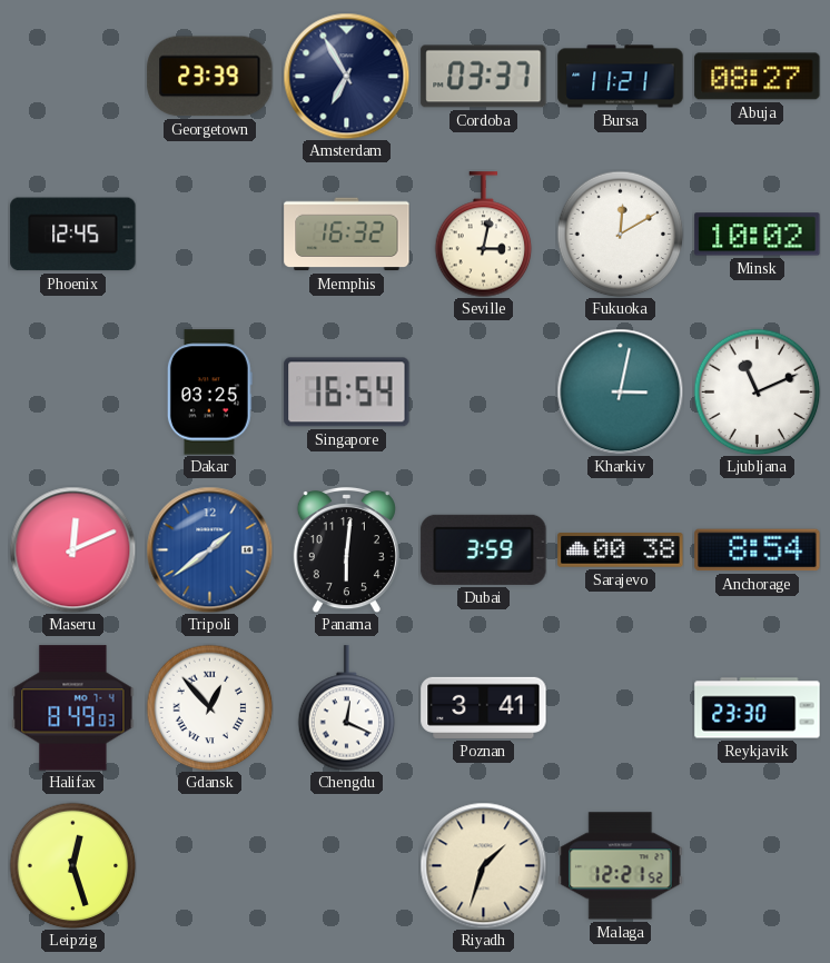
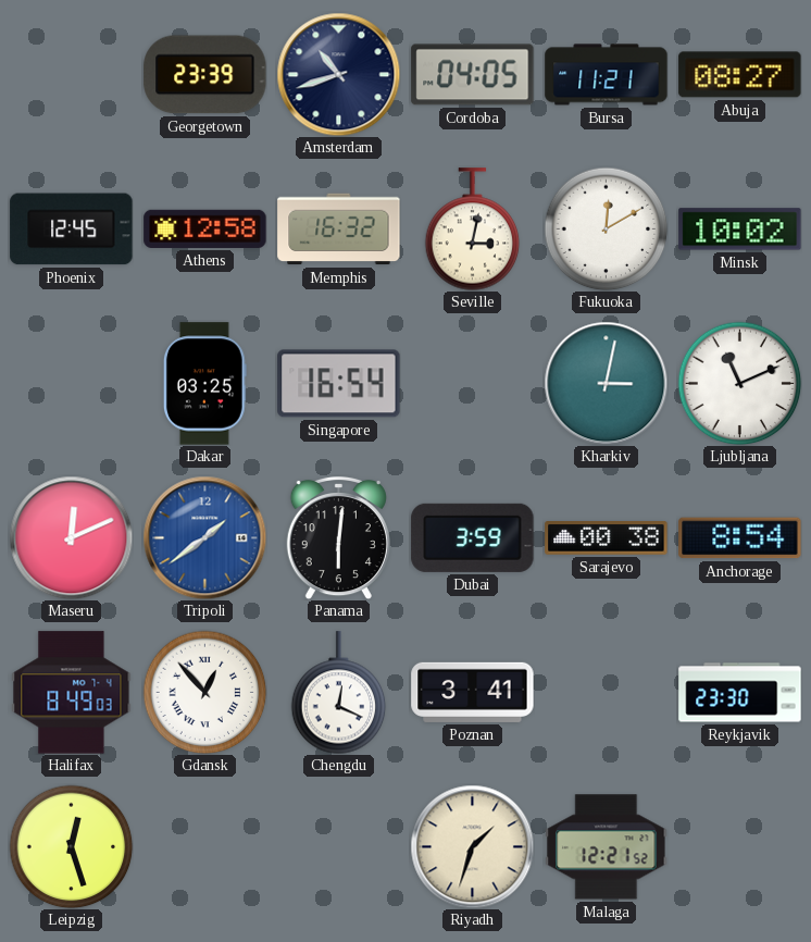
Amsterdam: 6:55 -> 10:42
Cordoba: 03:37 -> 04:05
Athens: none -> 12:58
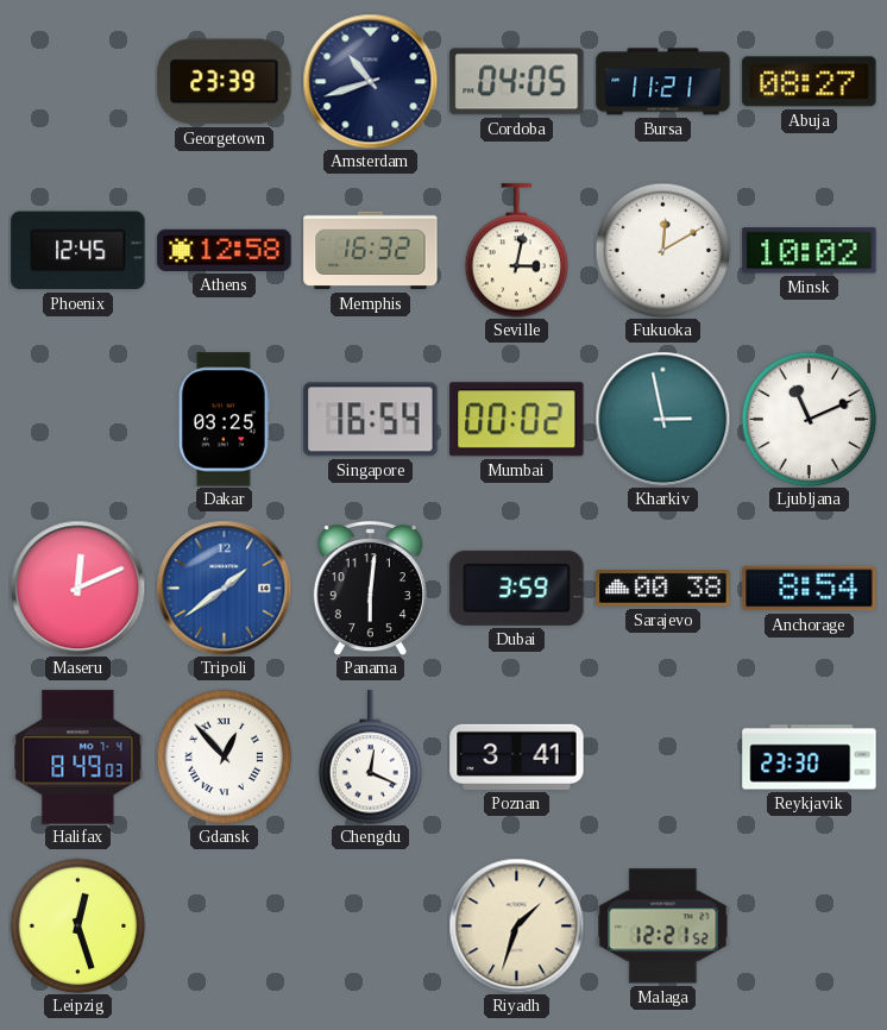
Mumbai: none -> 00:02
Kharkiv: 3:02 -> 2:58
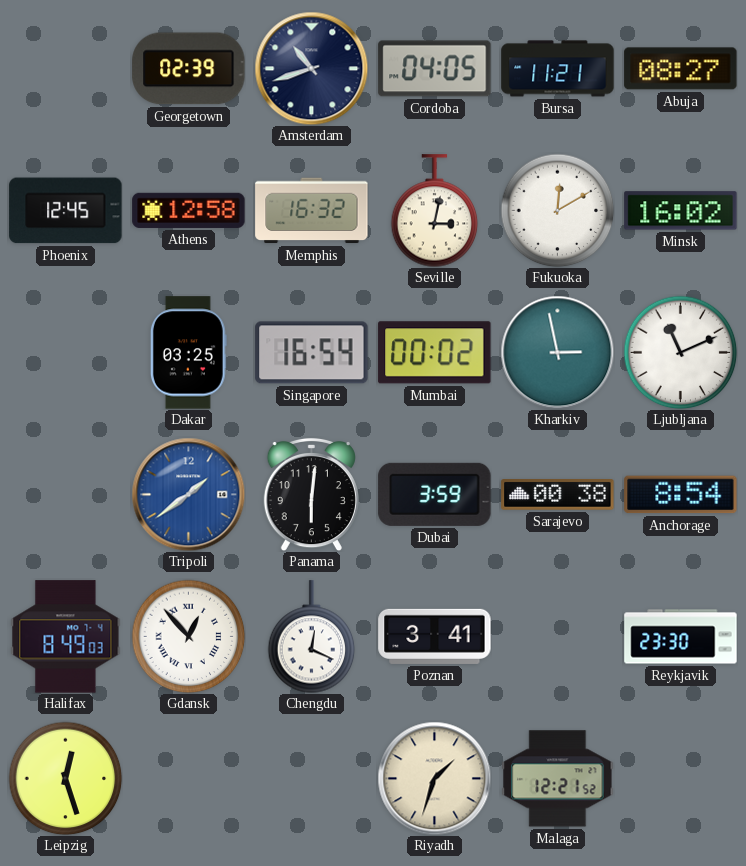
Georgetown: 23:39 -> 02:39
Minsk: 10:02 -> 16:02
Maseru: 12:11 -> none
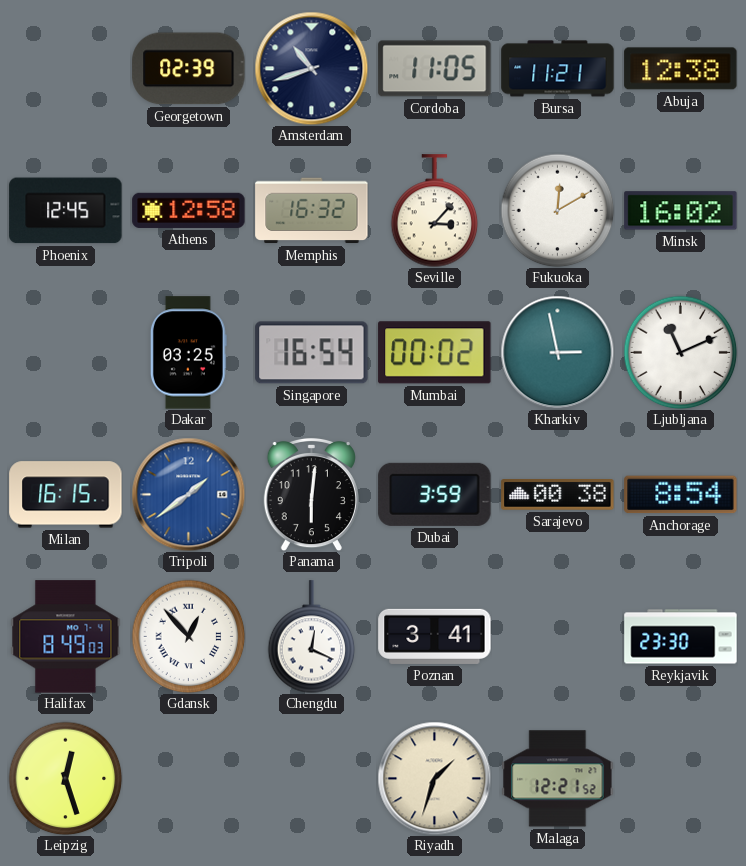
Cordoba: 04:05 -> 11:05
Abuja: 08:27 -> 12:38
Seville: 3:02 -> 3:07
Milan: none -> 16:15
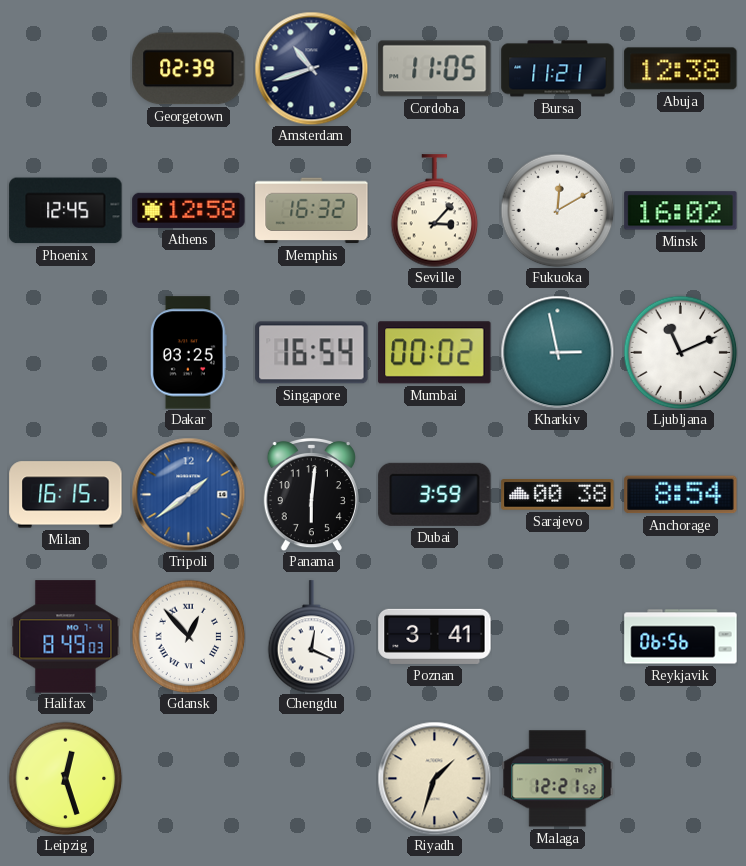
Reykjavik: 23:30 -> 06:56
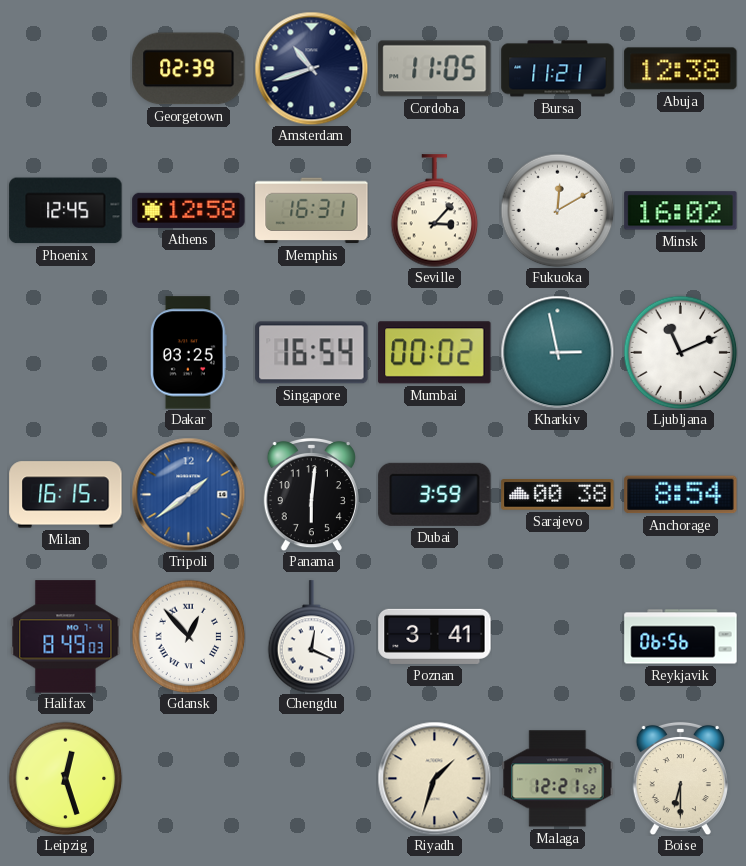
Memphis: 16:32 -> 16:31
Boise: none -> 6:30
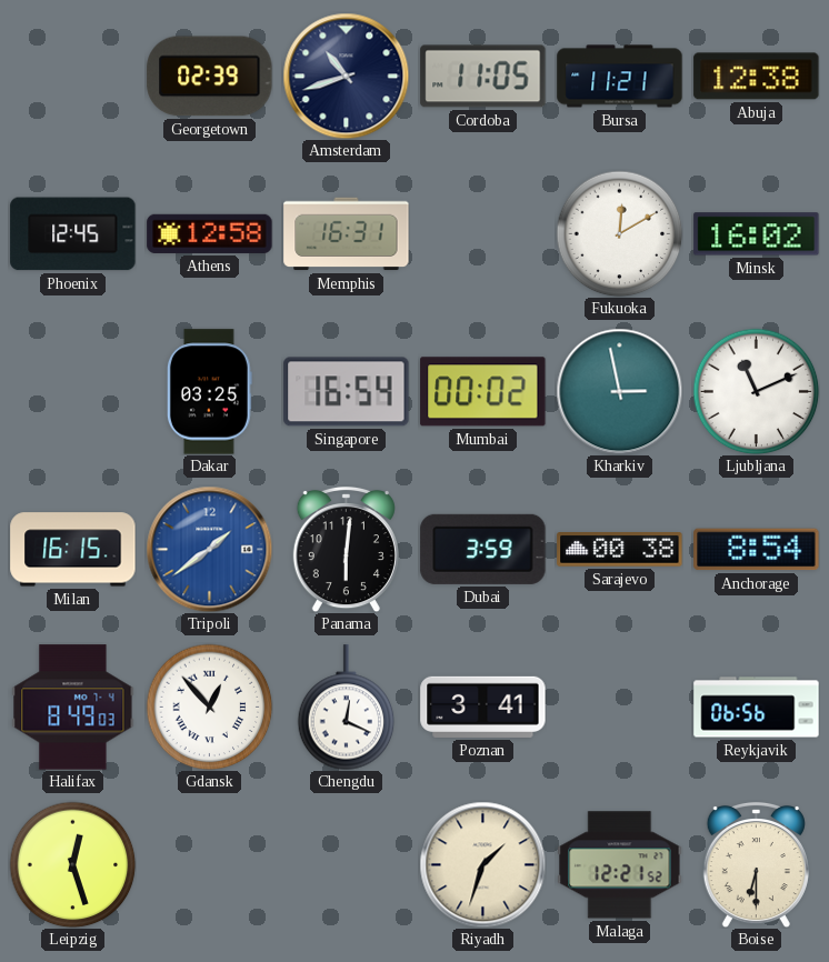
Seville: 3:07 -> none
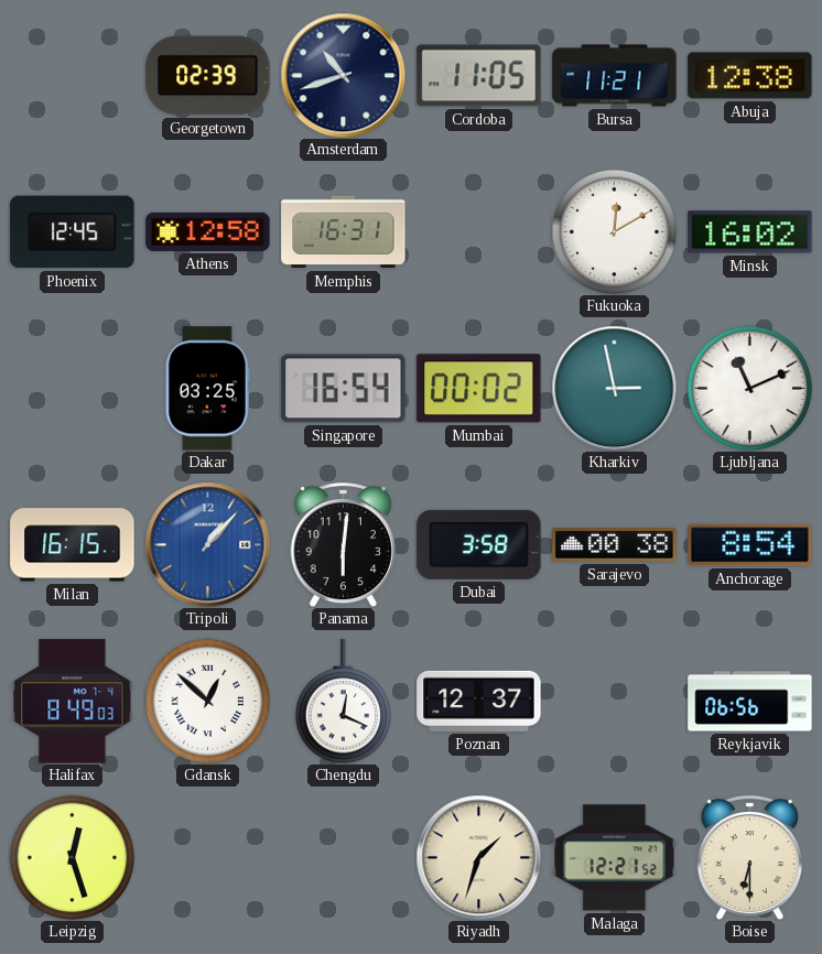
Tripoli: 1:39 -> 1:07
Dubai: 3:59 -> 3:58
Gdansk: 12:53 -> 12:52
Poznan: 3:41 -> 12:37
